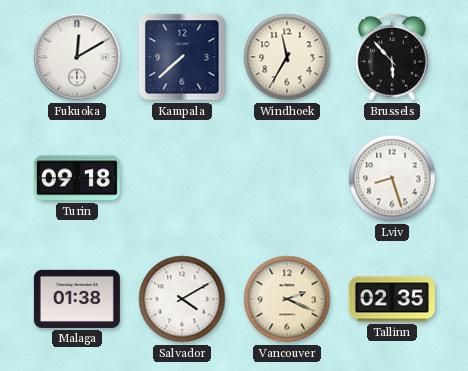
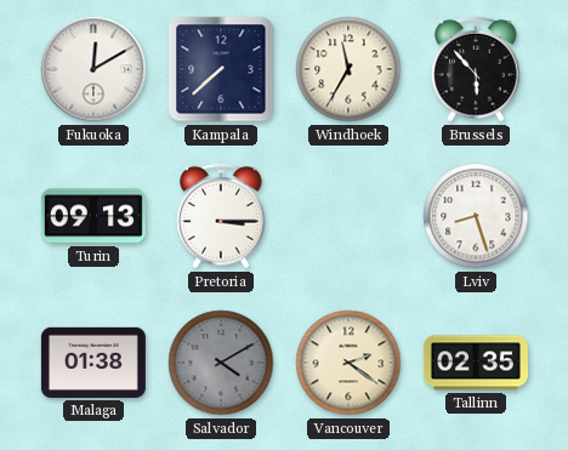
Turin: 09:18 -> 09:13
Pretoria: none -> 3:15
Salvador dial: white -> grey
Vancouver: 2:19 -> 2:21
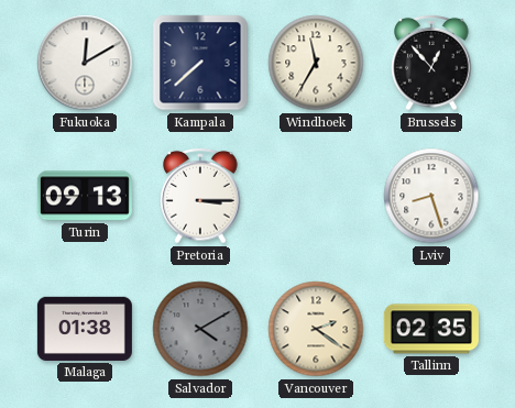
Brussels: 5:53 -> 12:53
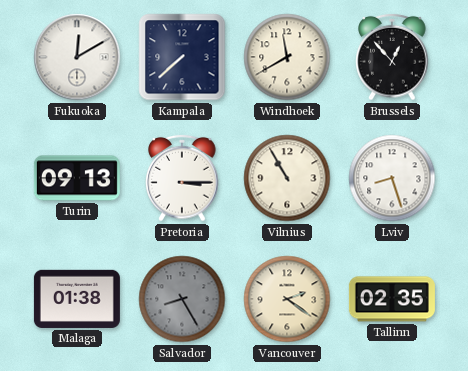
Windhoek: 11:35 -> 11:40
Vilnius: none -> 10:55
Salvador: 4:10 -> 8:25
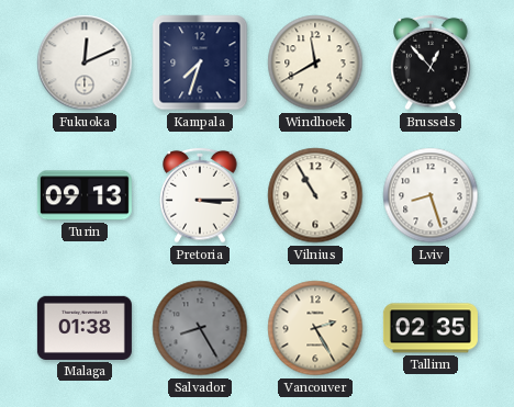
Fukuoka: 12:10 -> 12:11
Kampala: 7:38 -> 7:33
Vancouver: 2:21 -> 2:25
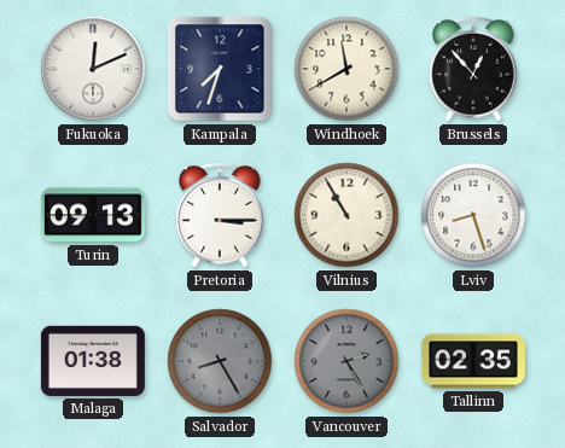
Vancouver dial: cream -> grey
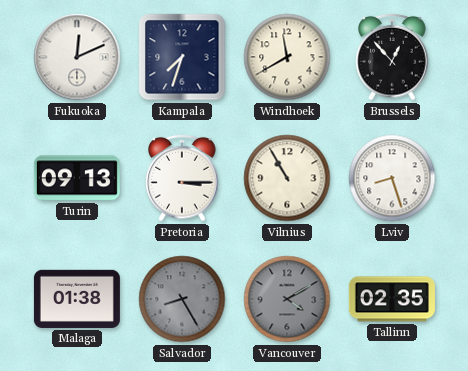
Vancouver: 2:25 -> 4:10
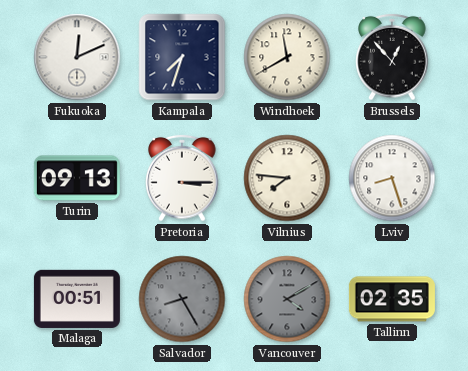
Vilnius: 10:55 -> 7:46
Malaga: 01:38 -> 00:51
